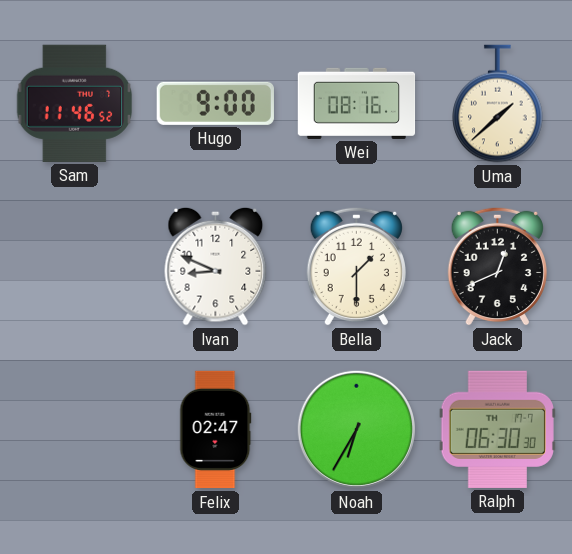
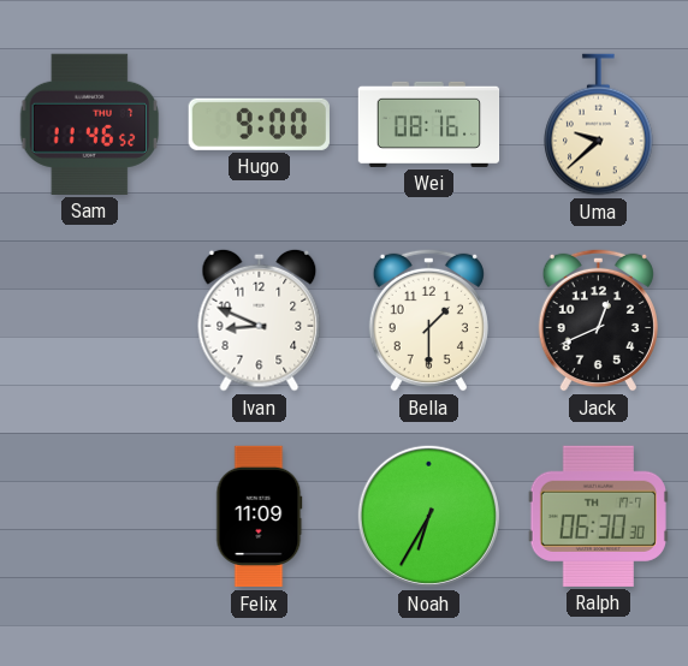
Uma: 1:38 -> 9:38
Felix: 02:47 -> 11:09
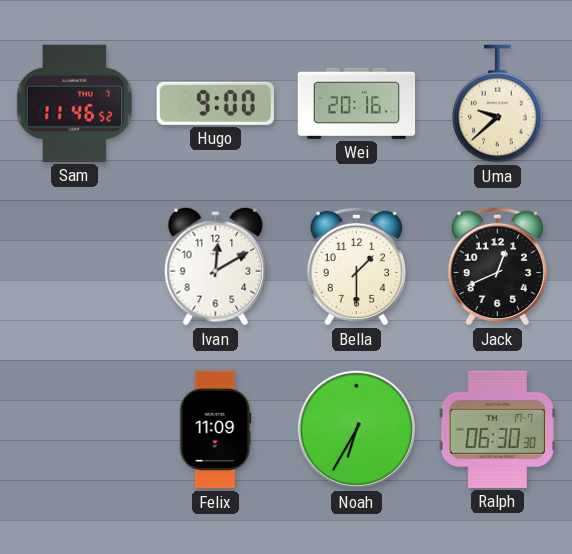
Wei: 08:16 -> 20:16
Ivan: 8:49 -> 12:10
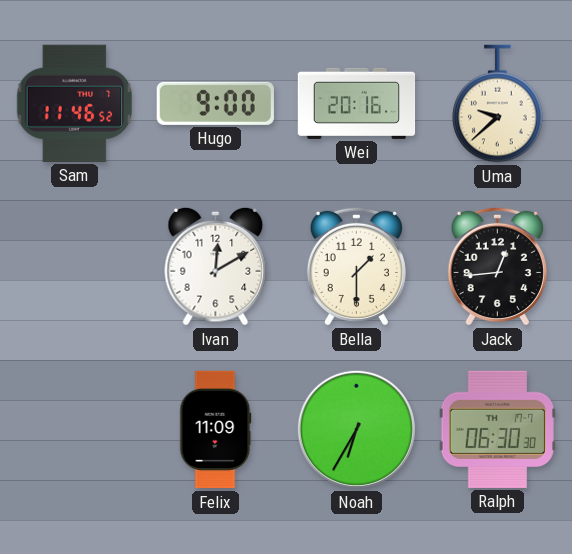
Jack: 12:41 -> 12:44
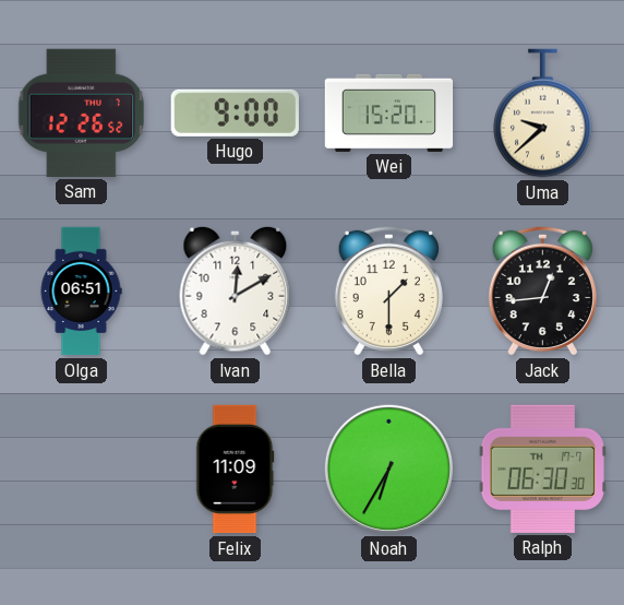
Sam: 11:46 -> 12:26
Wei: 20:16 -> 15:20
Olga: none -> 06:51
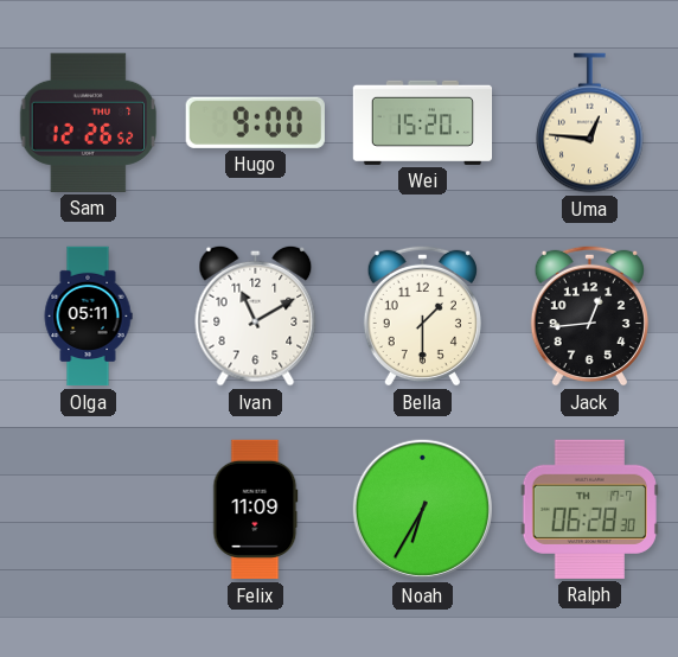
Uma: 9:38 -> 12:46
Olga: 06:51 -> 05:11
Ivan: 12:10 -> 11:10
Ralph: 06:30 -> 06:28
